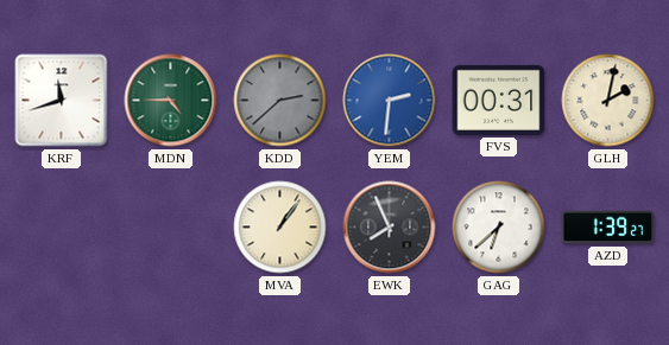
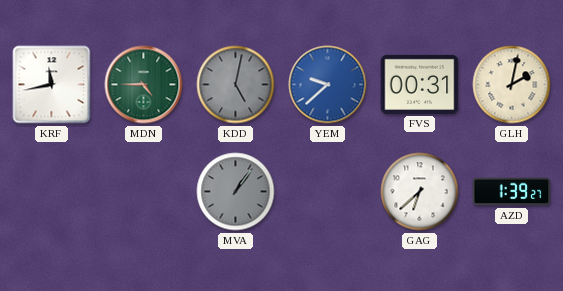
KRF: 11:42 -> 11:43
KDD: 2:38 -> 5:02
YEM: 2:31 -> 9:38
MVA dial: cream -> grey
EWK: 7:56 -> none
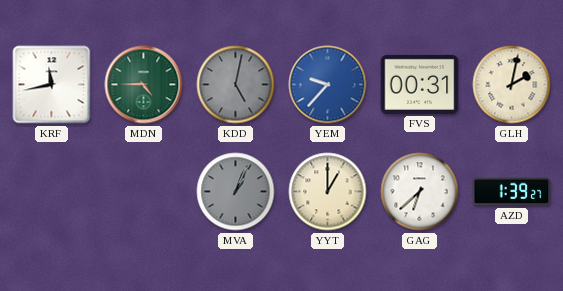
YEM: 9:38 -> 9:37
MVA: 1:06 -> 1:04
YYT: none -> 1:00
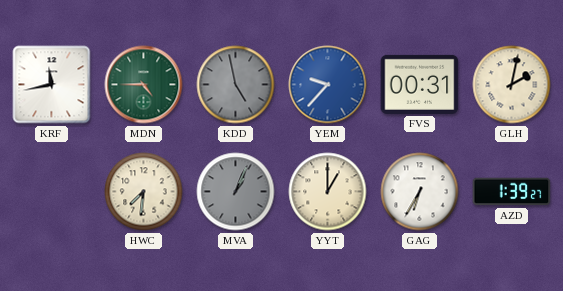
KDD: 5:02 -> 4:58
HWC: none -> 7:31
GAG: 6:38 -> 6:35
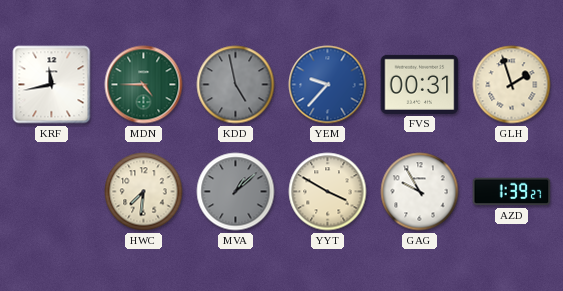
GLH: 2:02 -> 1:57
MVA: 1:04 -> 1:08
YYT: 1:00 -> 3:50
GAG: 6:35 -> 9:55
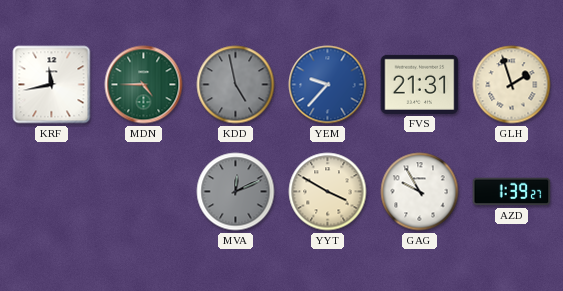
FVS: 00:31 -> 21:31
HWC: 7:31 -> none
MVA: 1:08 -> 12:11
